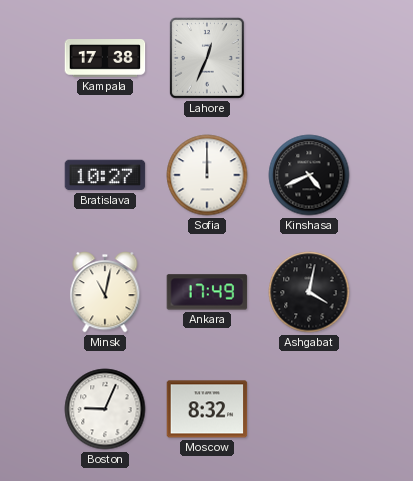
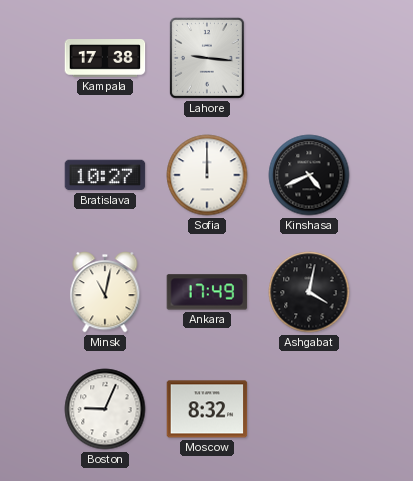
Lahore: 12:34 -> 9:16
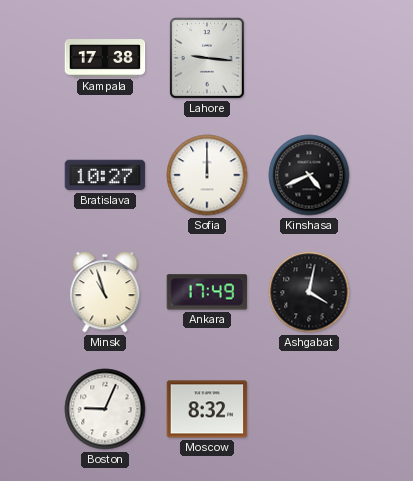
Minsk: 11:02 -> 10:57
